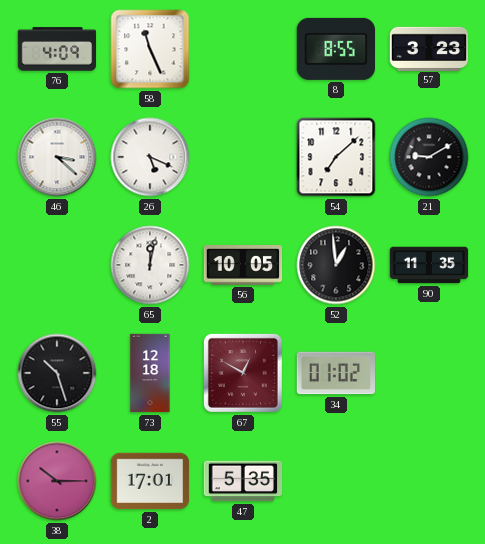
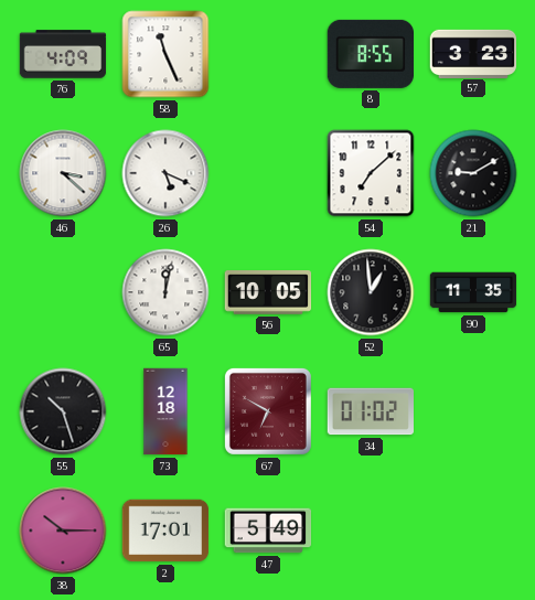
67: 12:50 -> 6:50
47: 5:35 -> 5:49
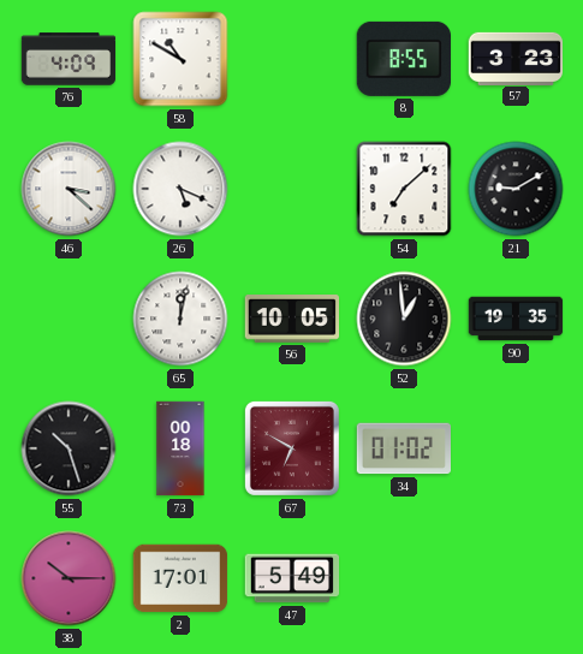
58: 11:26 -> 10:50
90: 11:35 -> 19:35
73: 12:18 -> 00:18
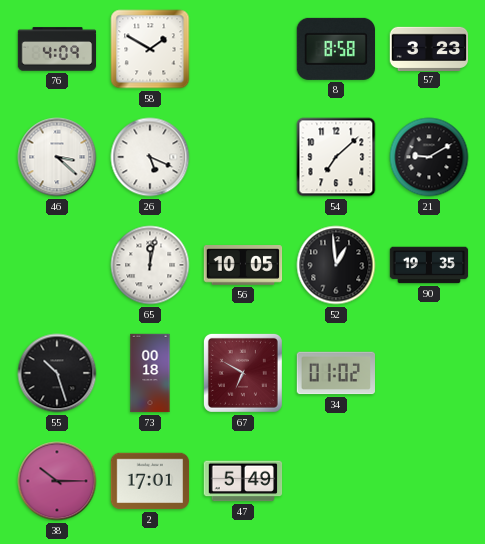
58: 10:50 -> 1:50
8: 8:55 -> 8:58
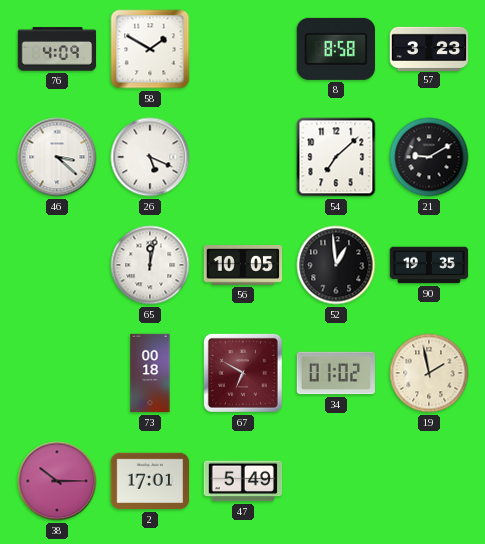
55: 10:27 -> none
19: none -> 1:58
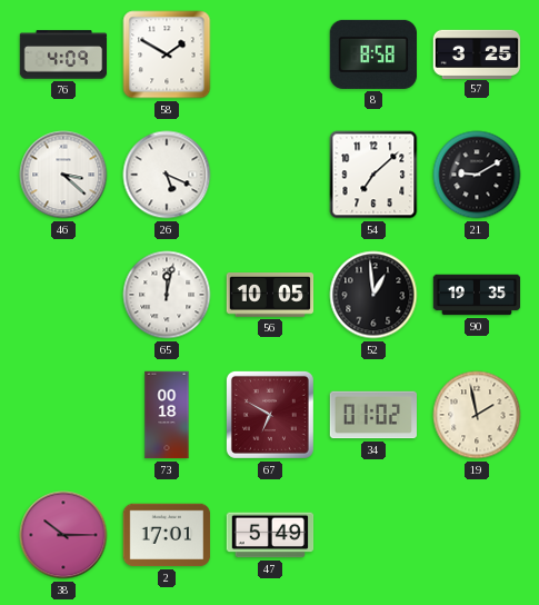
57: 3:23 -> 3:25
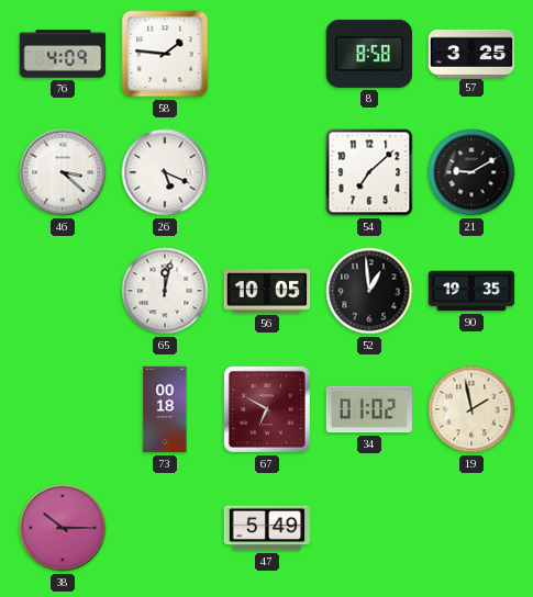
58: 1:50 -> 1:46
2: 17:01 -> none
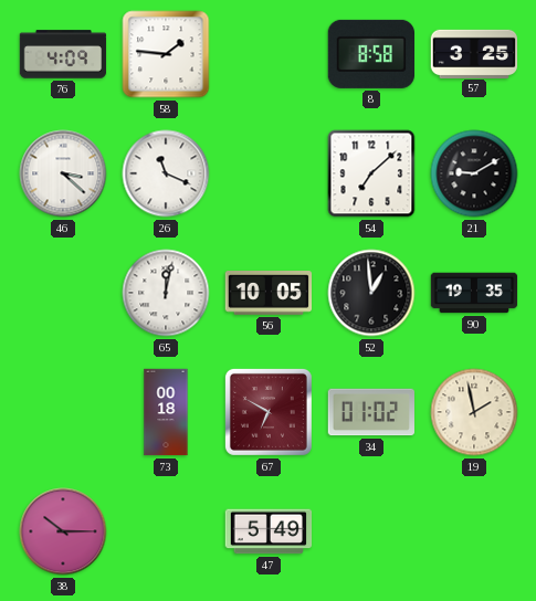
26: 5:19 -> 11:19
